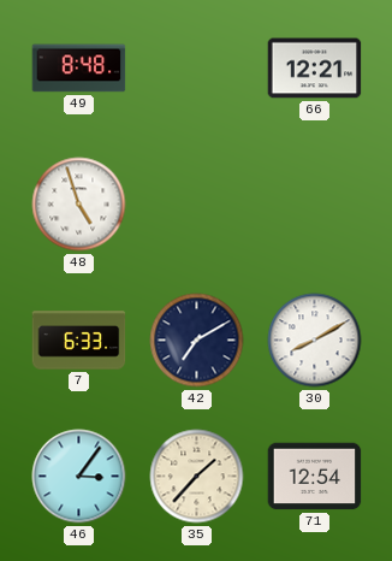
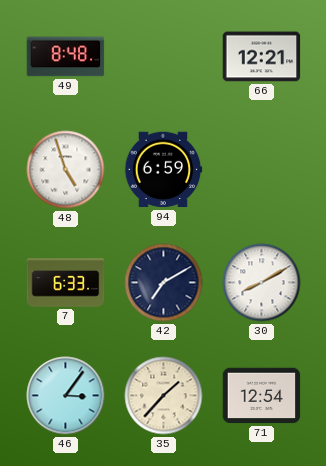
94: none -> 6:59
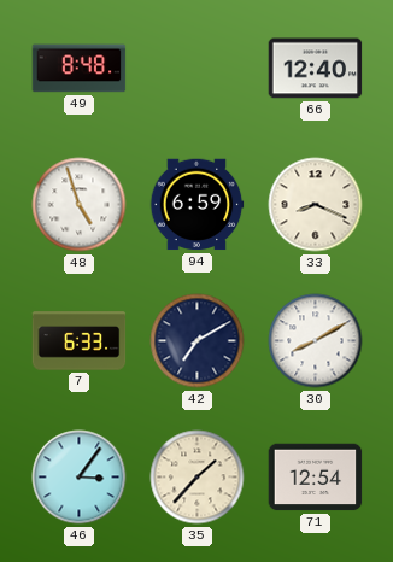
66: 12:21 -> 12:40
33: none -> 8:19
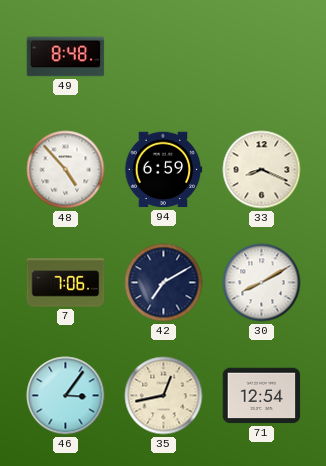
66: 12:40 -> none
48: 4:57 -> 4:53
7: 6:33 -> 7:06
35: 1:37 -> 12:43
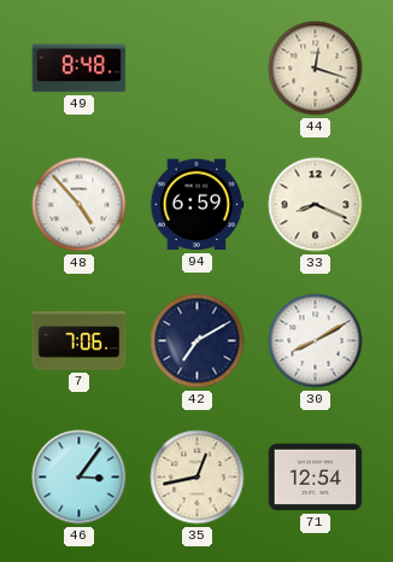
44: none -> 12:18
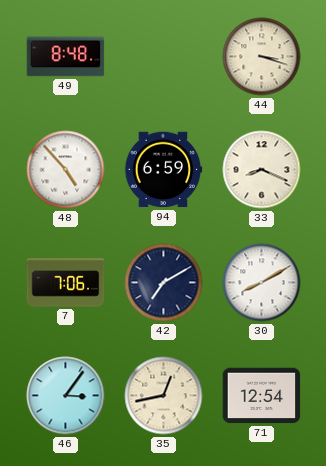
44: 12:18 -> 3:18
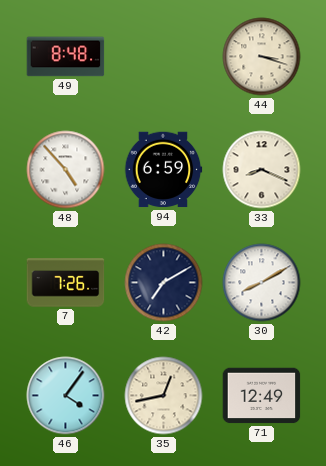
7: 7:06 -> 7:26
46: 3:06 -> 4:06
71: 12:54 -> 12:49
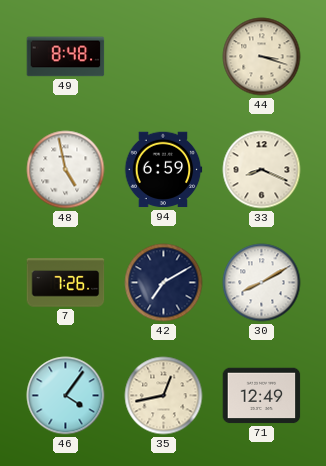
48: 4:53 -> 4:58
